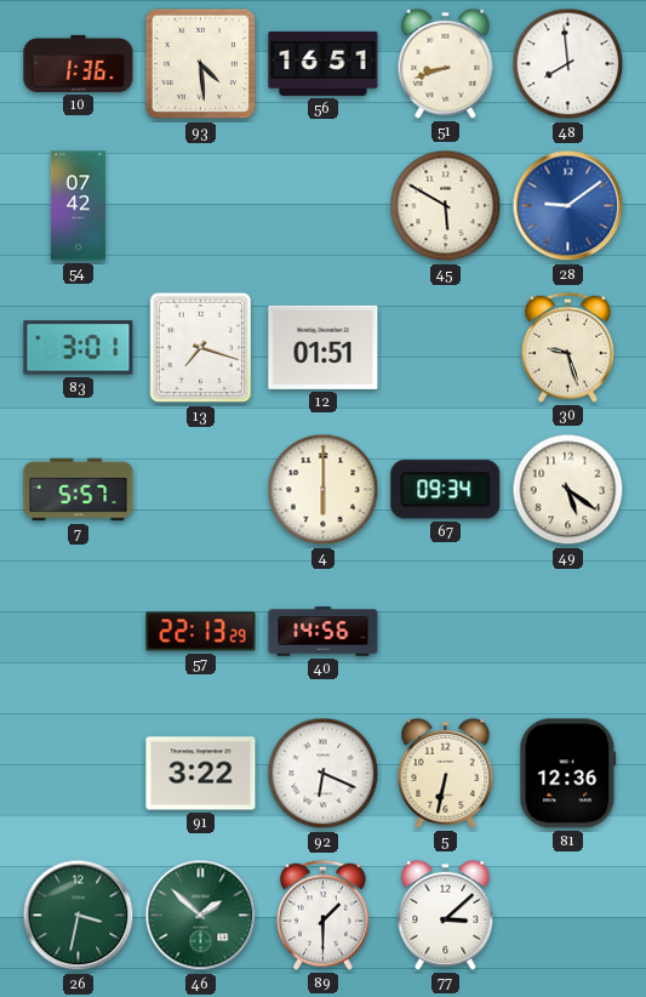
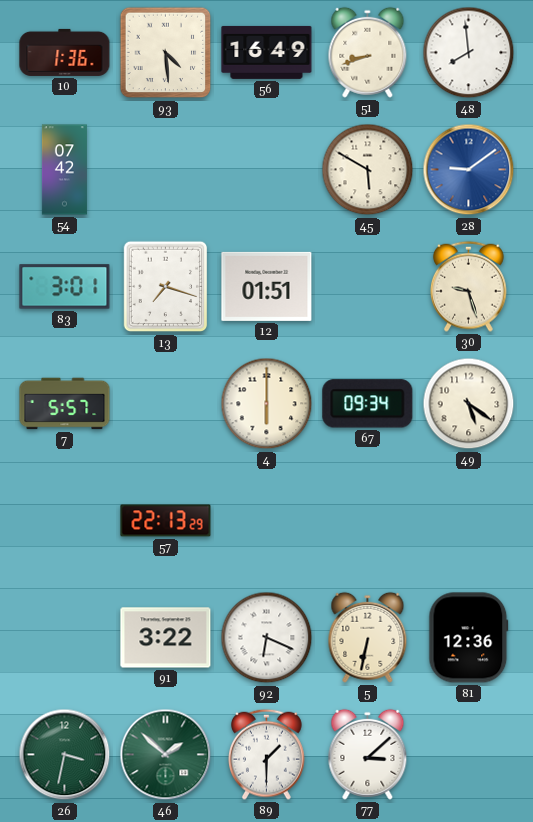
56: 16:51 -> 16:49
40: 14:56 -> none
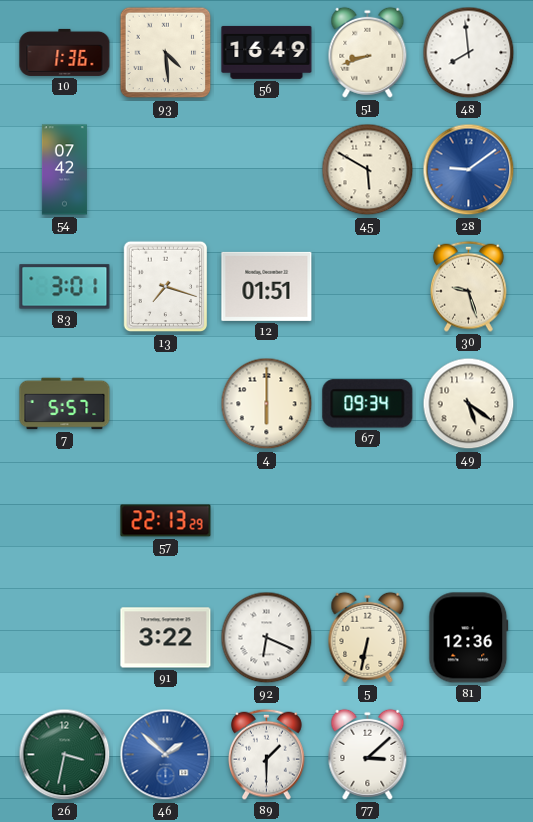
46 dial: green -> blue
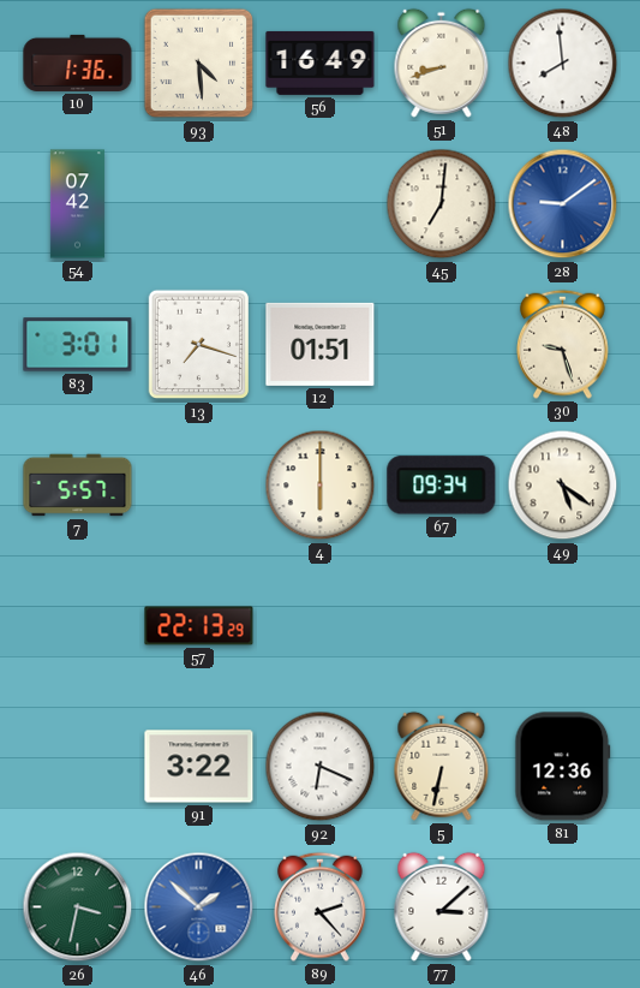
45: 5:50 -> 7:01
89: 1:30 -> 2:23
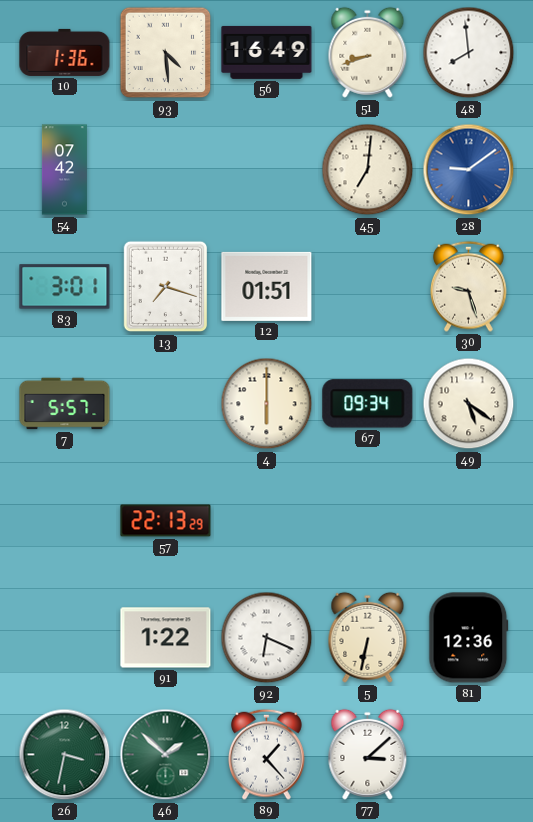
91: 3:22 -> 1:22
46 dial: blue -> green
89: 2:23 -> 1:23
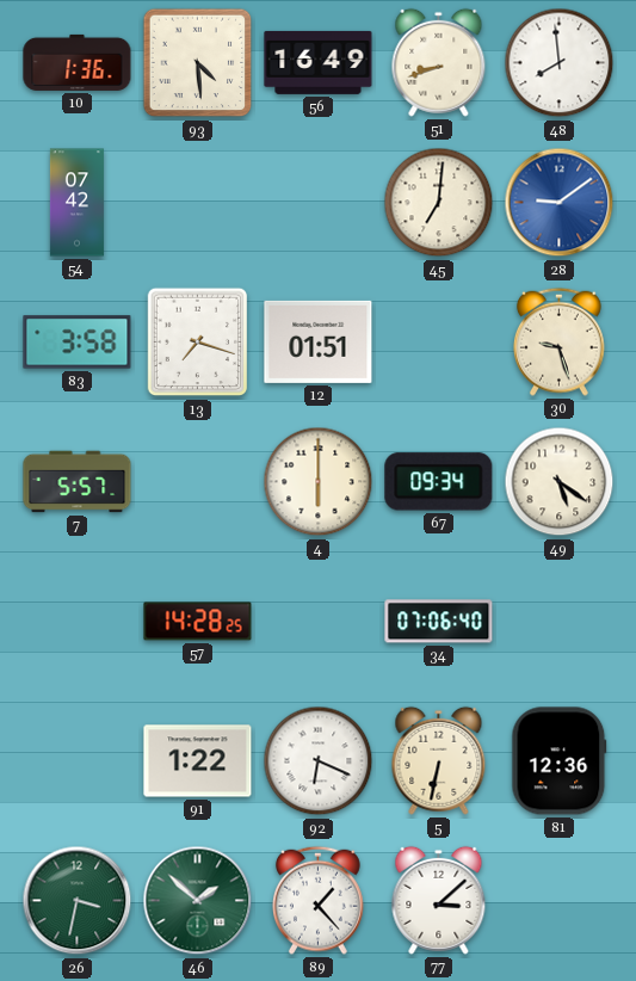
83: 3:01 -> 3:58
57: 22:13 -> 14:28
34: none -> 07:06
